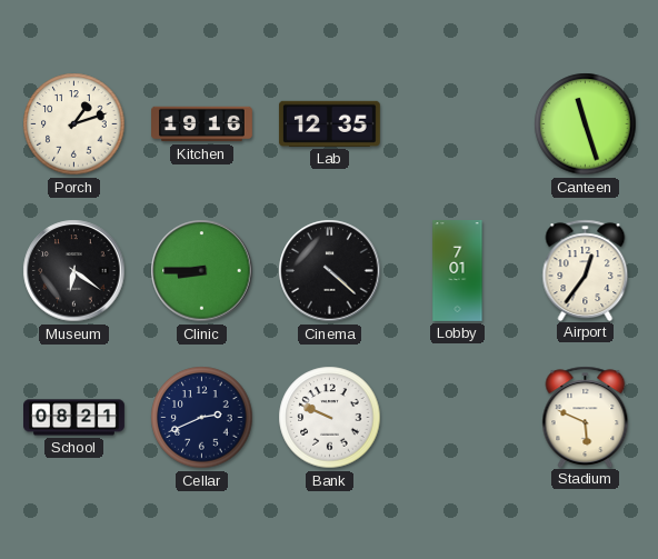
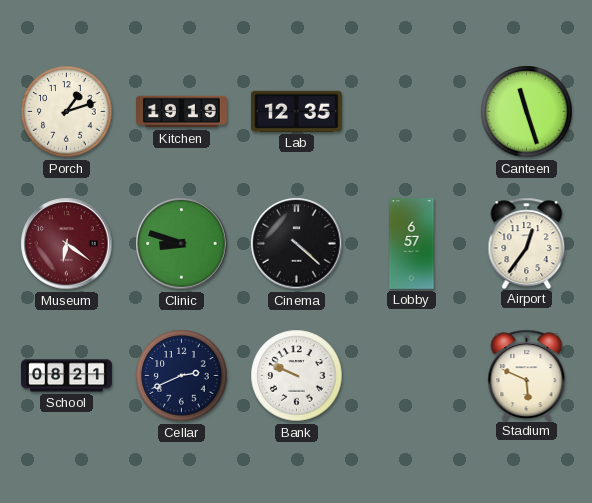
Kitchen: 19:16 -> 19:19
Museum dial: black -> burgundy
Clinic: 8:45 -> 8:48
Lobby: 7:01 -> 6:57
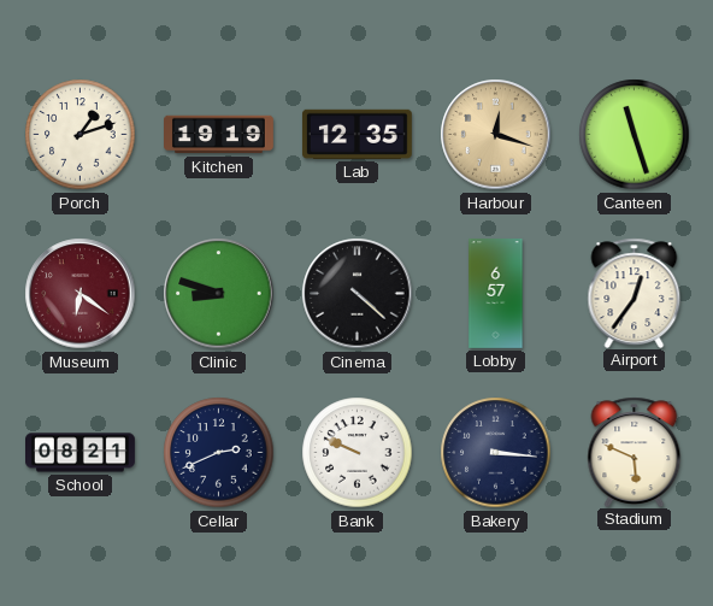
Harbour: none -> 12:18
Bakery: none -> 3:16
